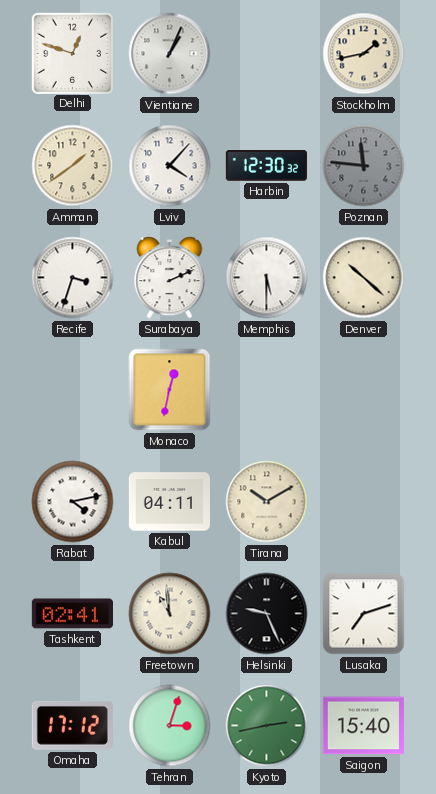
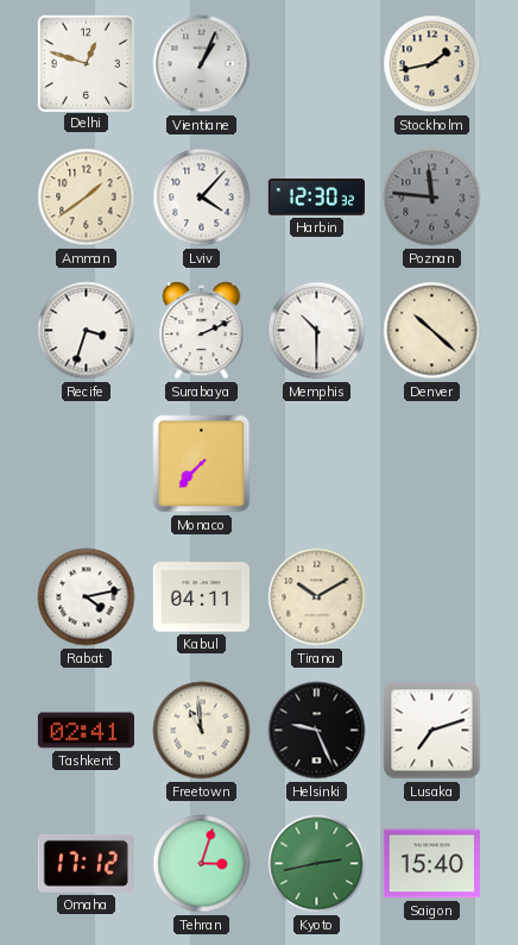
Memphis: 5:30 -> 10:30
Monaco: 12:32 -> 7:37
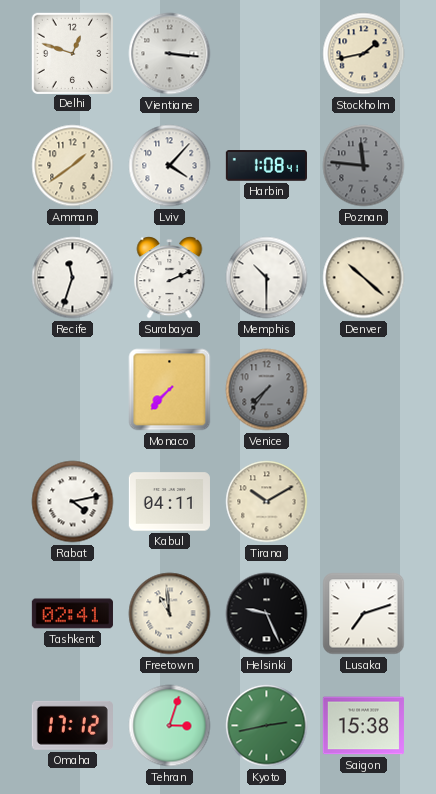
Vientiane: 1:04 -> 3:16
Harbin: 12:30 -> 1:08
Recife: 3:33 -> 11:33
Venice: none -> 7:36
Saigon: 15:40 -> 15:38
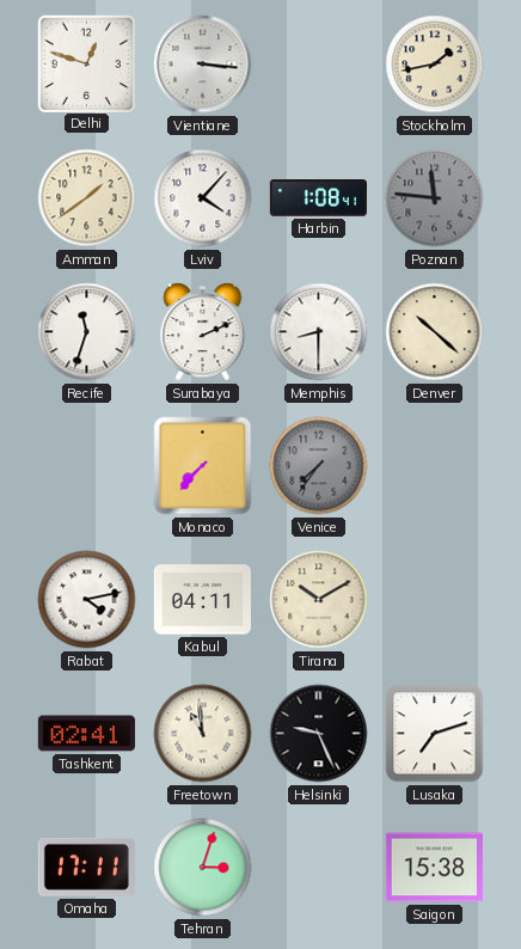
Memphis: 10:30 -> 8:30
Omaha: 17:12 -> 17:11
Kyoto: 2:43 -> none
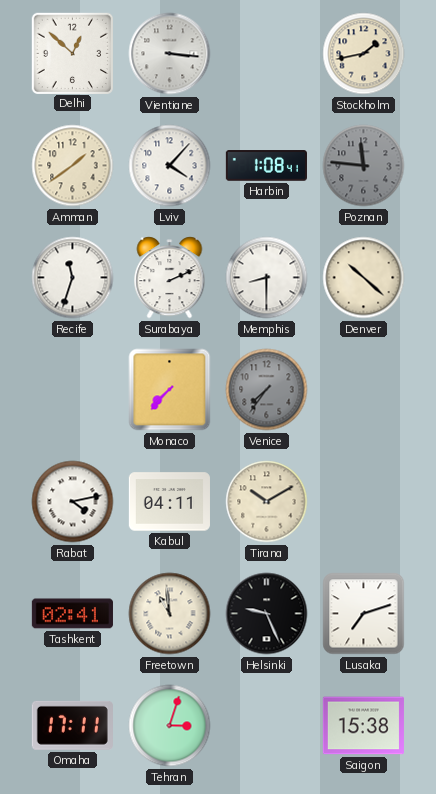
Delhi: 12:48 -> 12:52
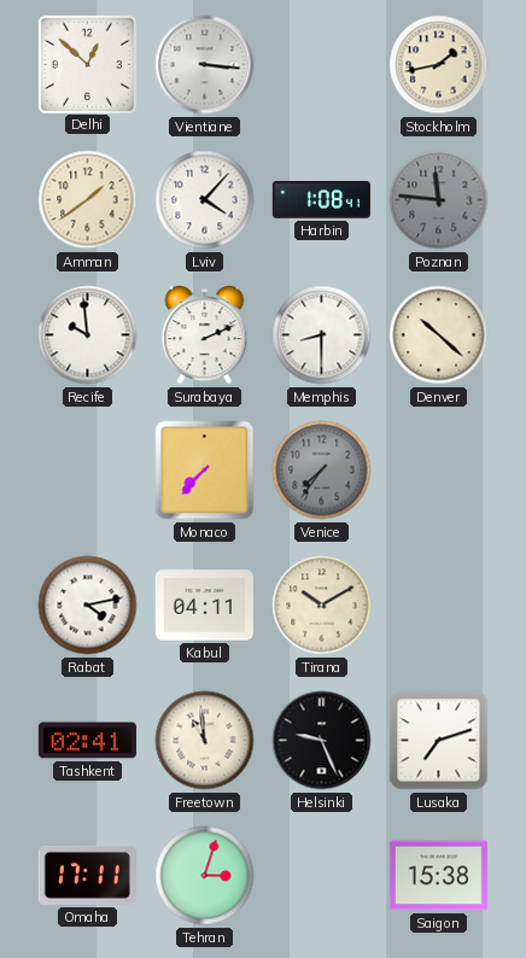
Recife: 11:33 -> 9:59
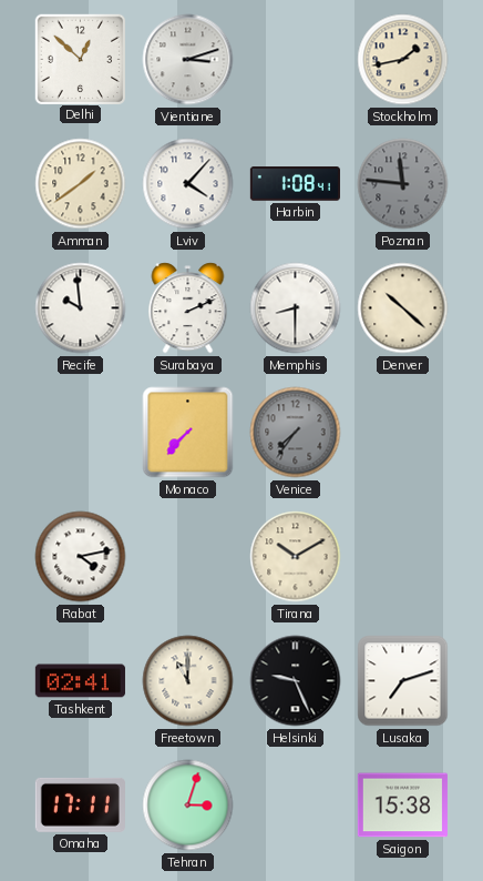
Vientiane: 3:16 -> 3:12
Kabul: 04:11 -> none
Freetown: 10:59 -> 11:00
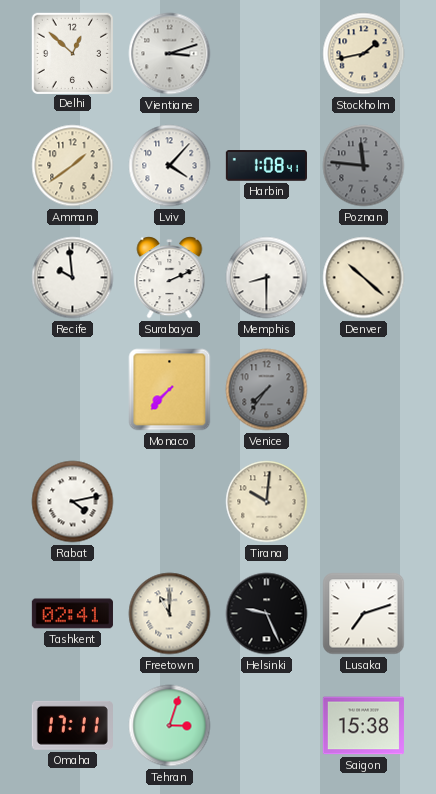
Tirana: 10:10 -> 10:01
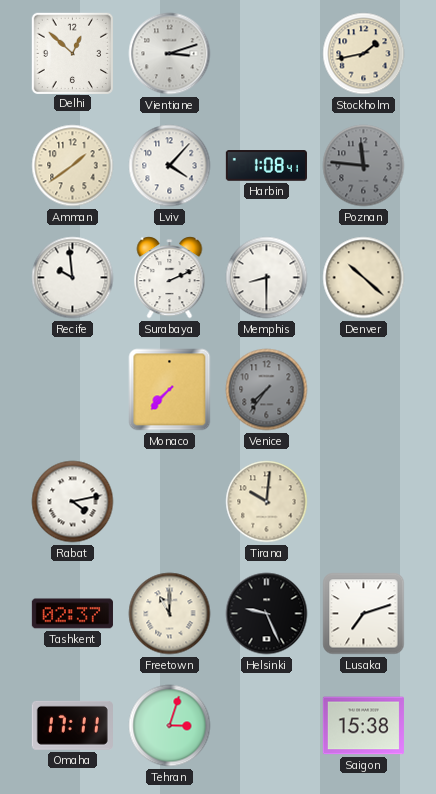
Tashkent: 02:41 -> 02:37
